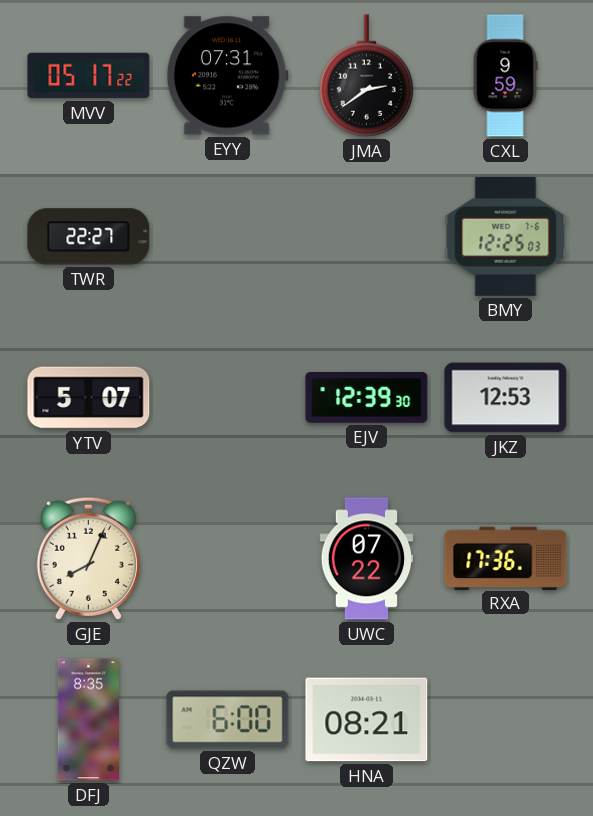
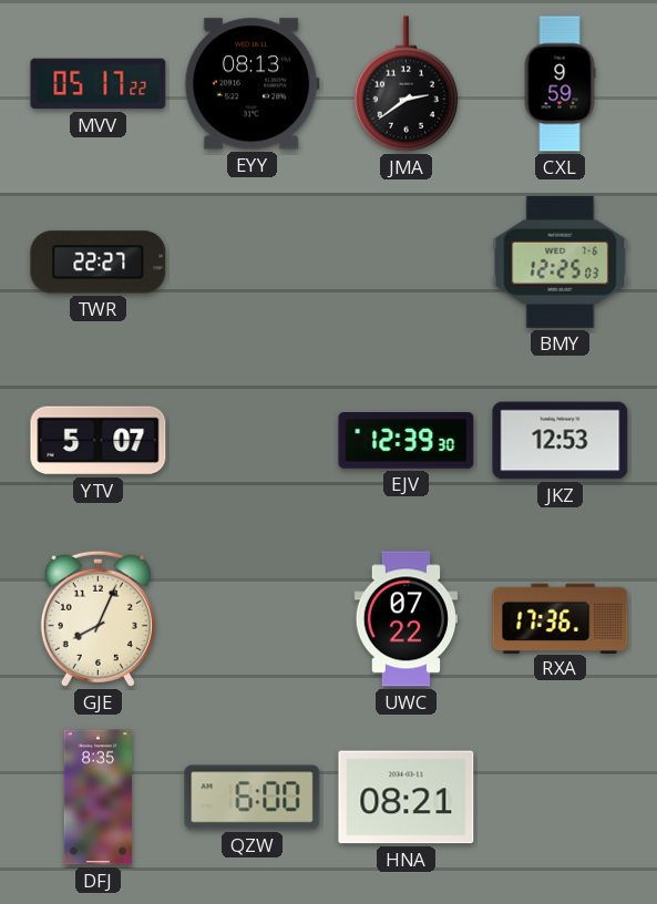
EYY: 07:31 -> 08:13
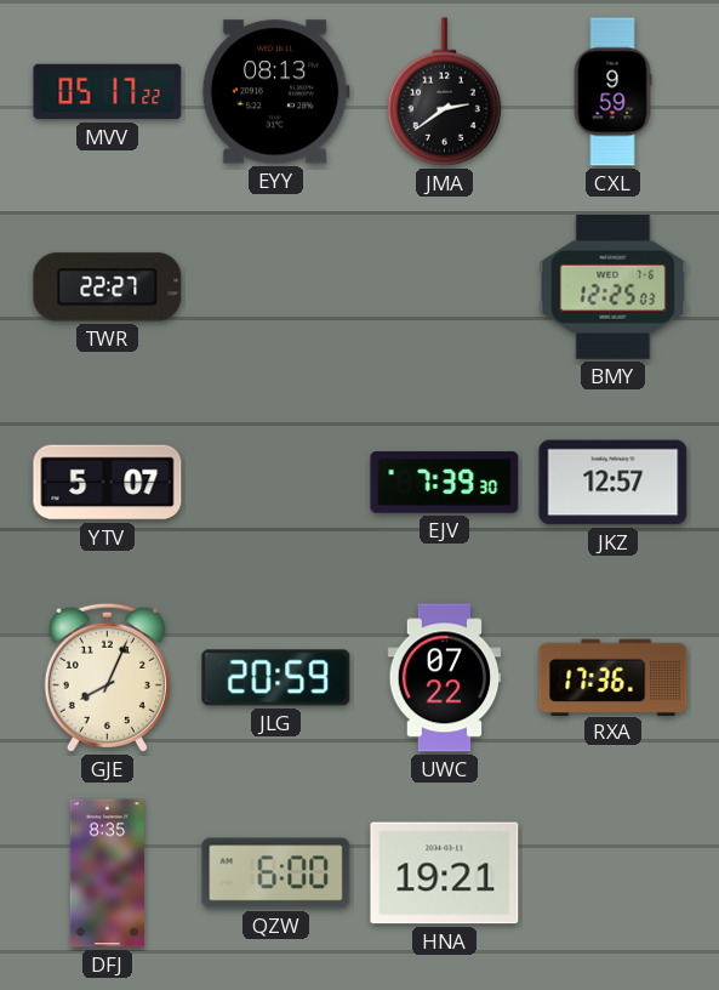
EJV: 12:39 -> 7:39
JKZ: 12:53 -> 12:57
JLG: none -> 20:59
HNA: 08:21 -> 19:21
